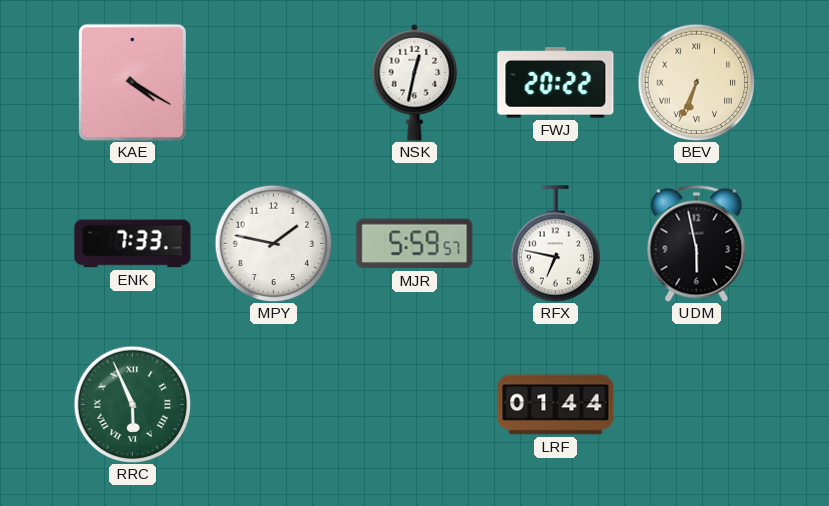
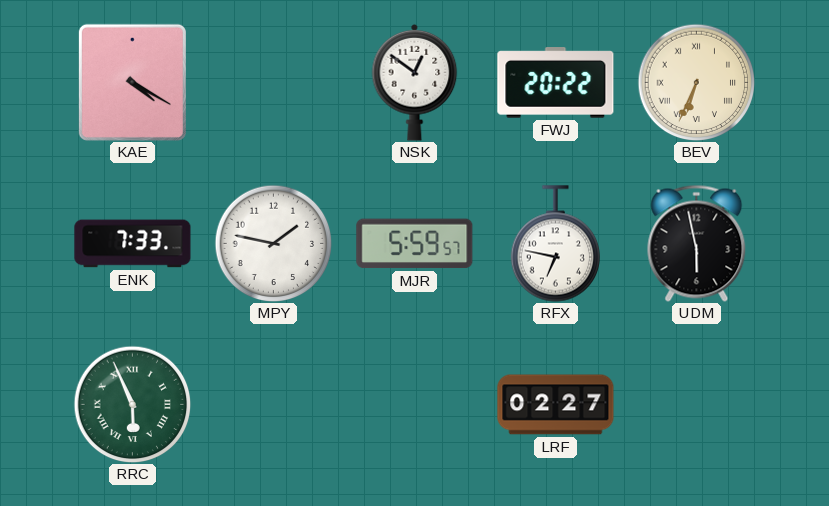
NSK: 12:32 -> 12:51
LRF: 01:44 -> 02:27
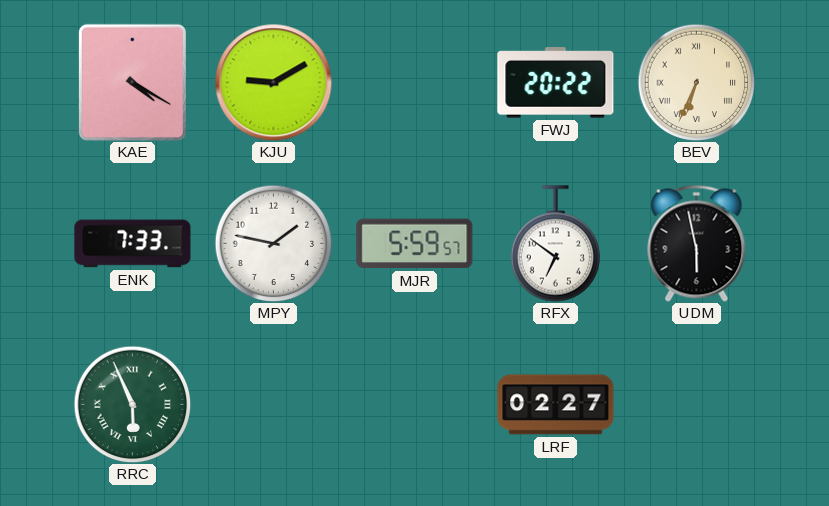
KJU: none -> 9:10
NSK: 12:51 -> none
RFX: 6:47 -> 6:51
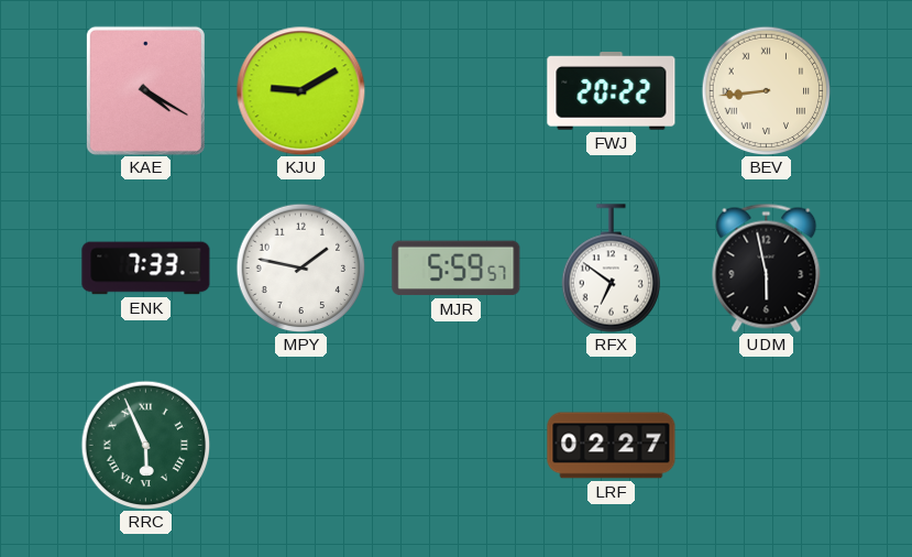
BEV: 6:34 -> 8:44
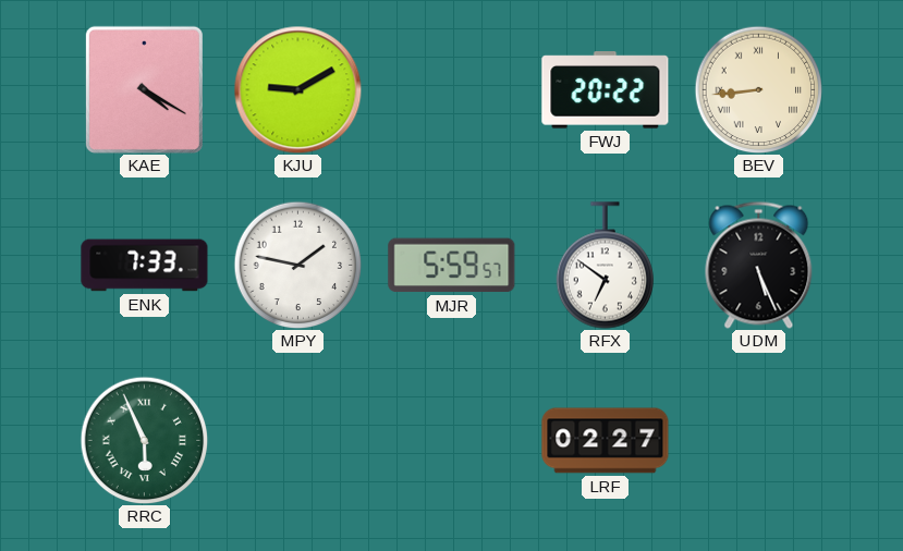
UDM: 5:58 -> 5:26
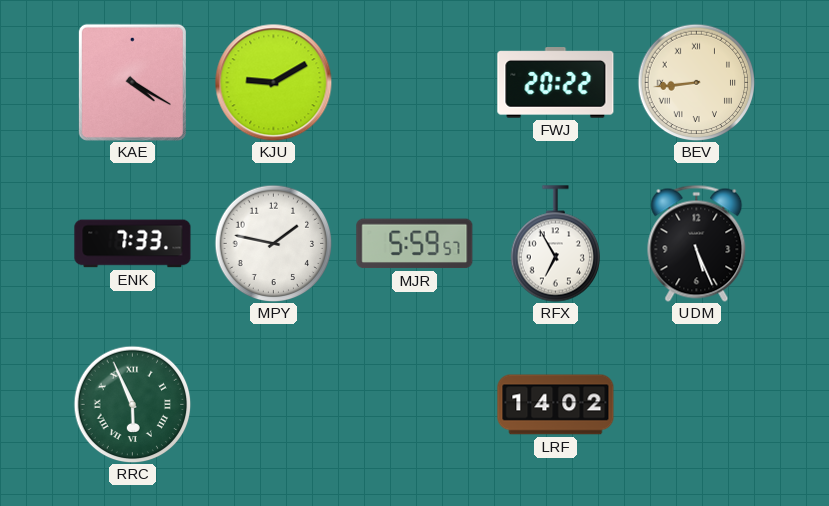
RFX: 6:51 -> 6:55
LRF: 02:27 -> 14:02
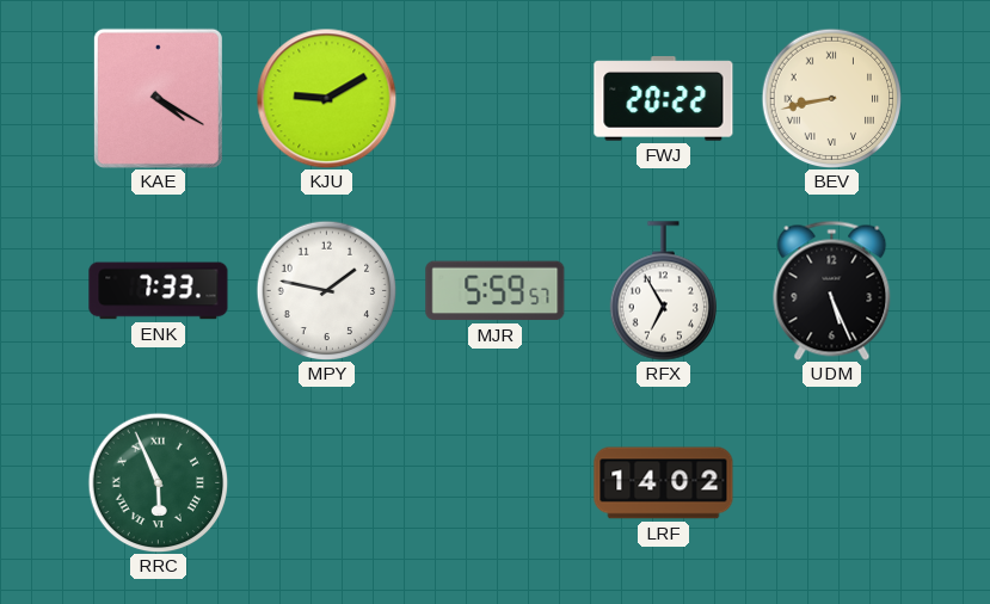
BEV: 8:44 -> 8:43
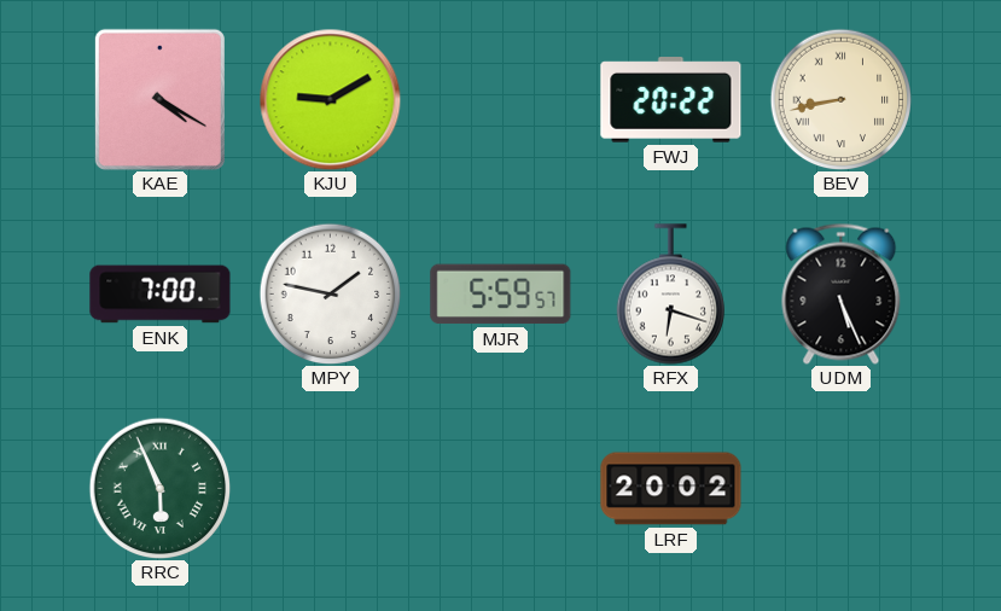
ENK: 7:33 -> 7:00
RFX: 6:55 -> 6:18
LRF: 14:02 -> 20:02
